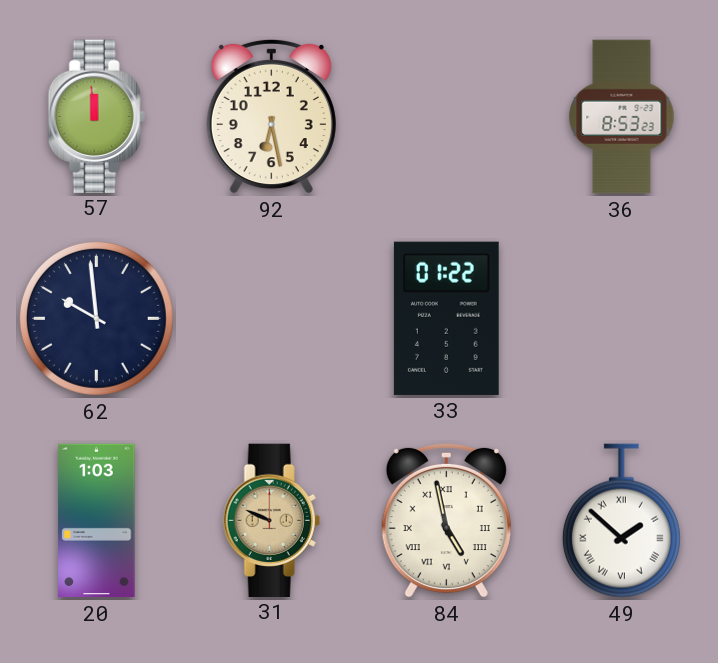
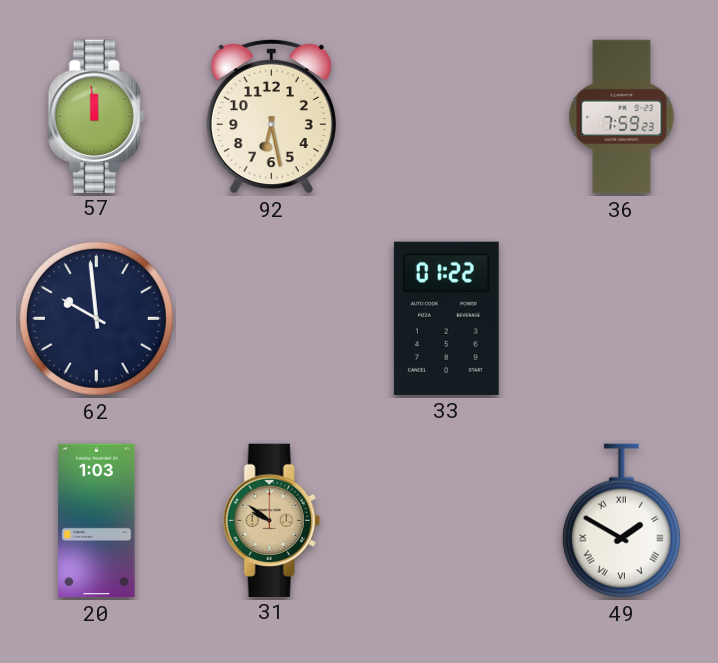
36: 8:53 -> 7:59
31: 9:49 -> 9:51
84: 4:58 -> none
49: 1:52 -> 1:50
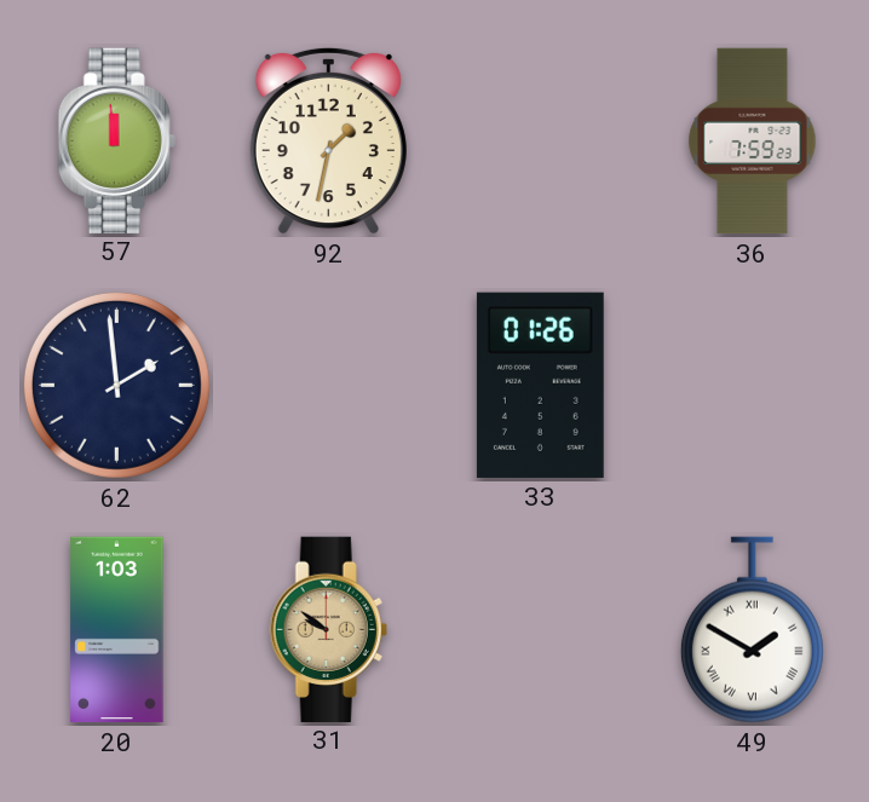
92: 6:28 -> 1:32
62: 9:59 -> 1:59
33: 01:22 -> 01:26
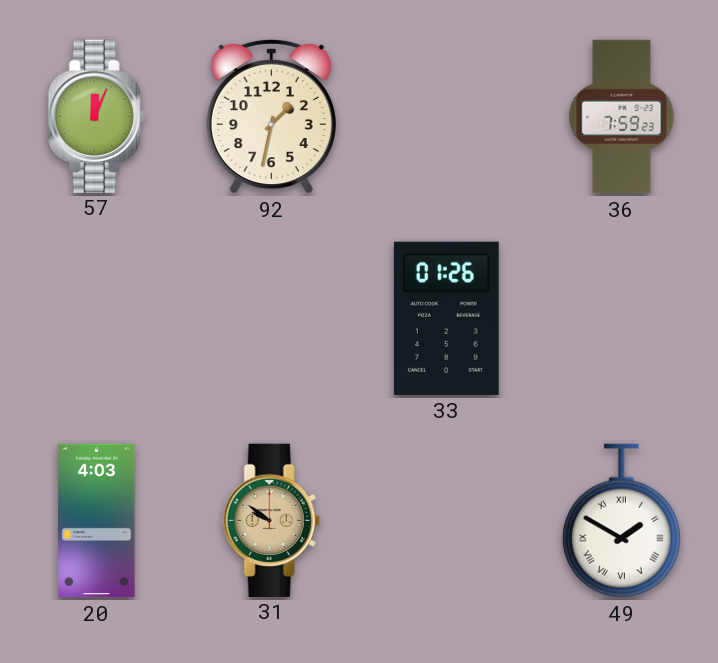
57: 11:59 -> 12:04
62: 1:59 -> none
20: 1:03 -> 4:03
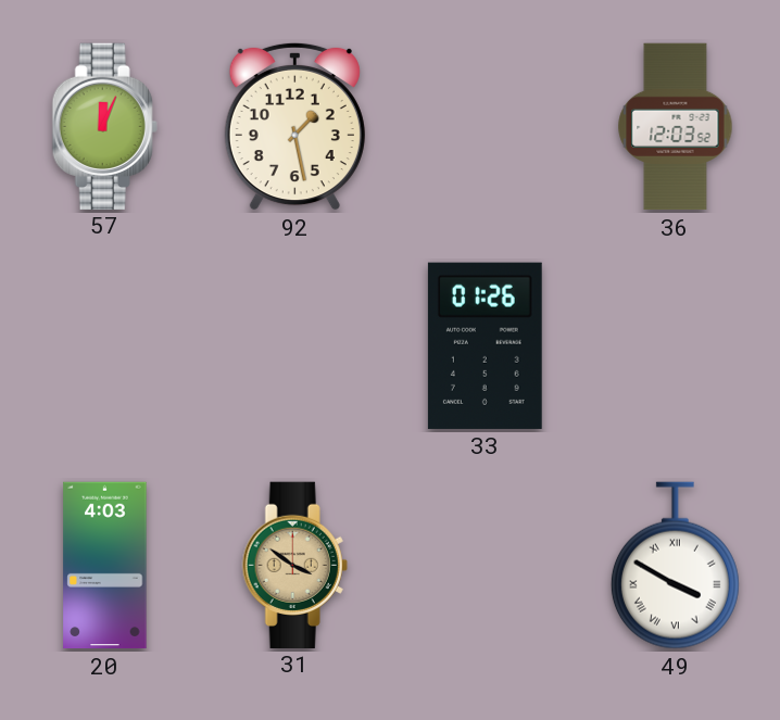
92: 1:32 -> 1:28
36: 7:59 -> 12:03
31: 9:51 -> 3:51
49: 1:50 -> 3:50
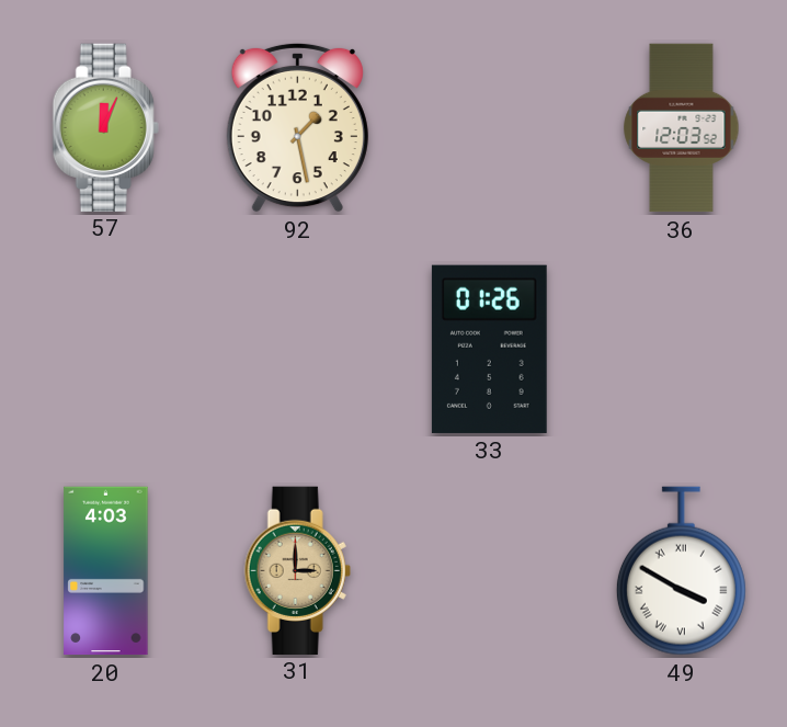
31: 3:51 -> 3:00
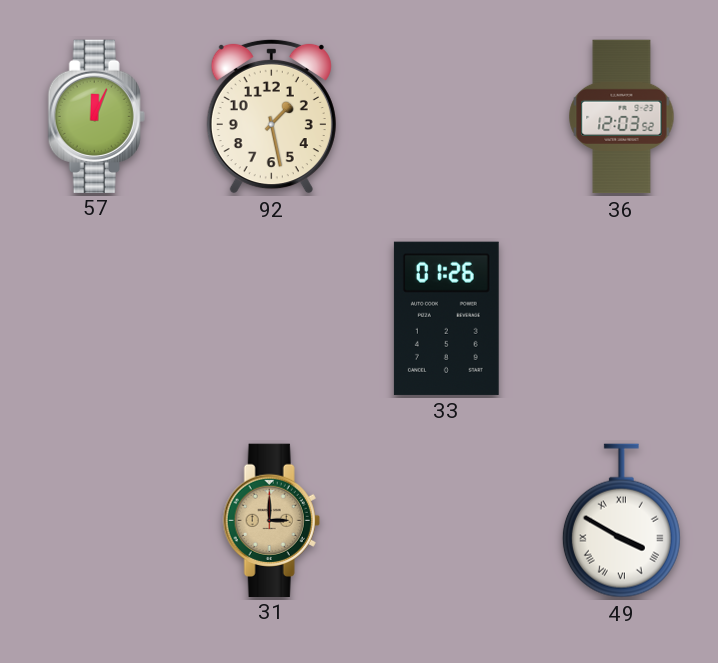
20: 4:03 -> none
